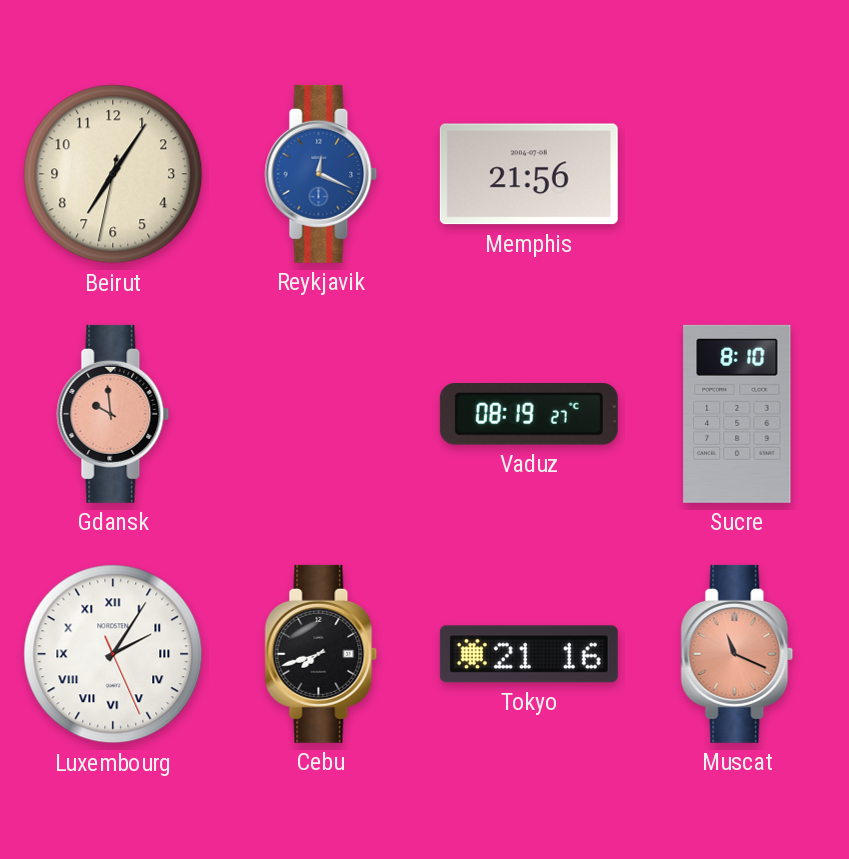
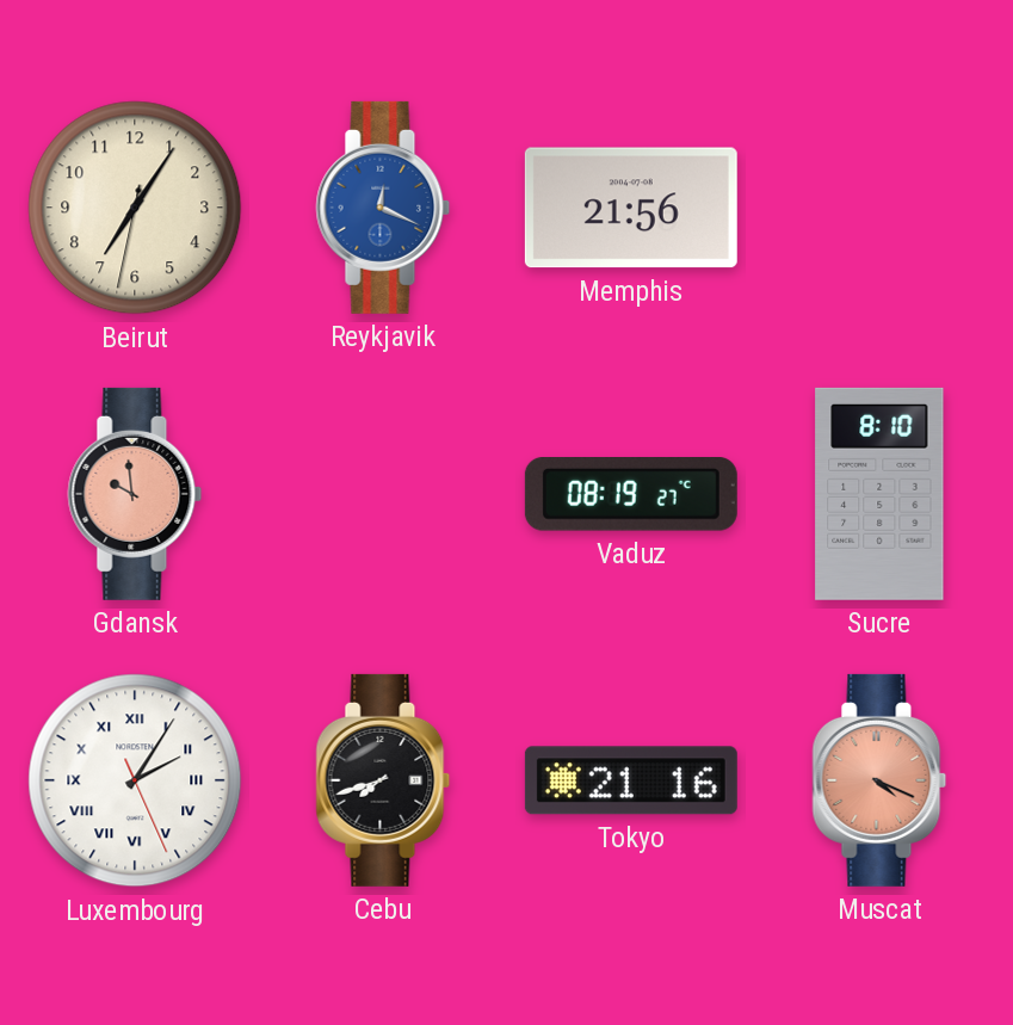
Muscat: 11:19 -> 4:19
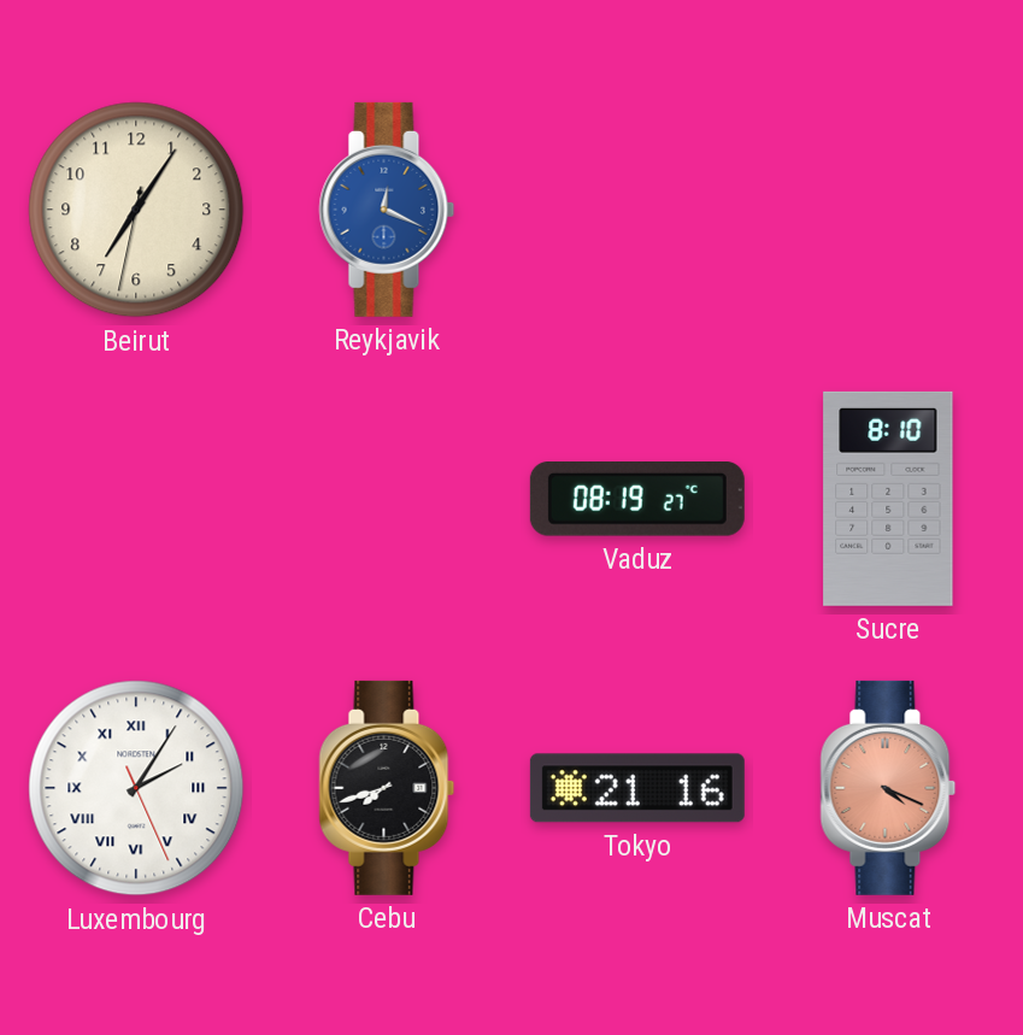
Memphis: 21:56 -> none
Gdansk: 9:59 -> none
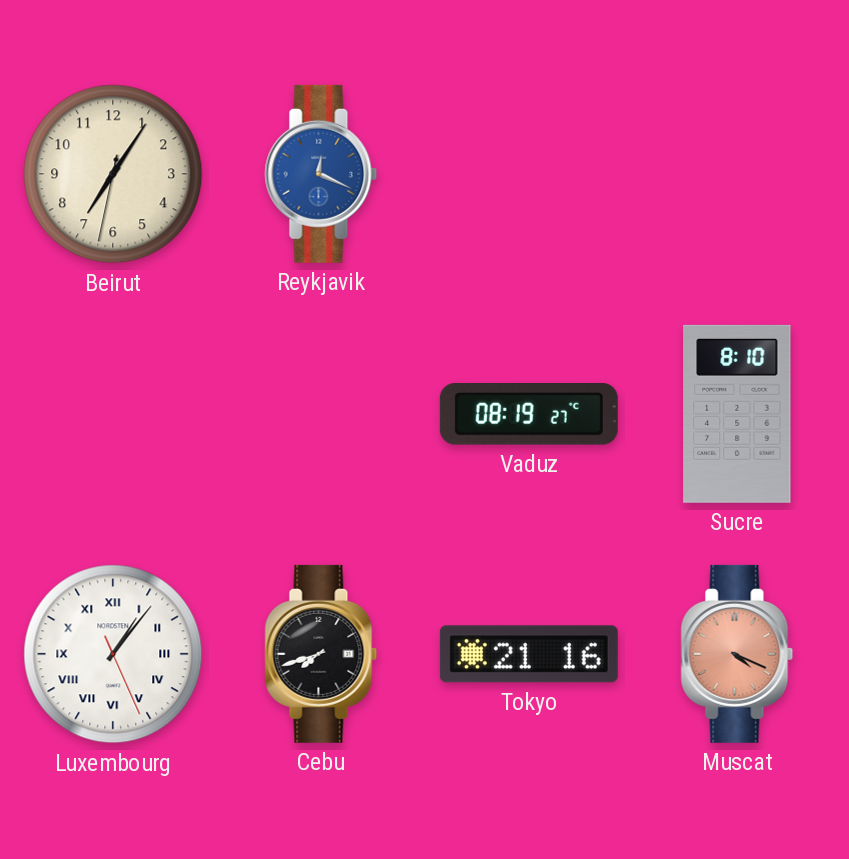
Luxembourg: 2:05 -> 1:06
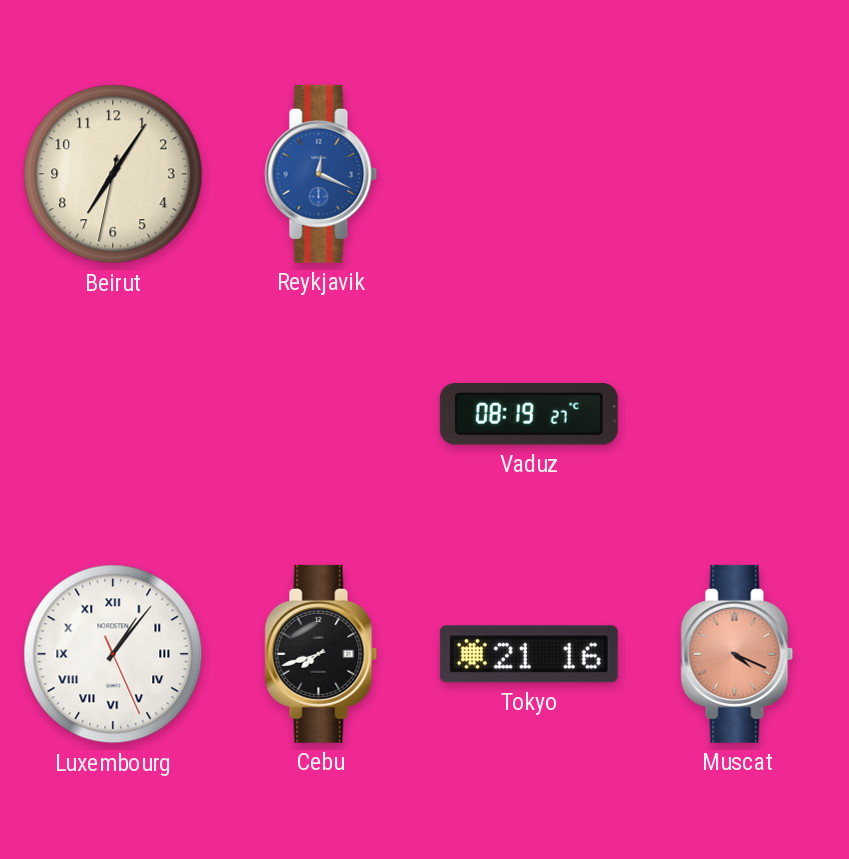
Sucre: 8:10 -> none
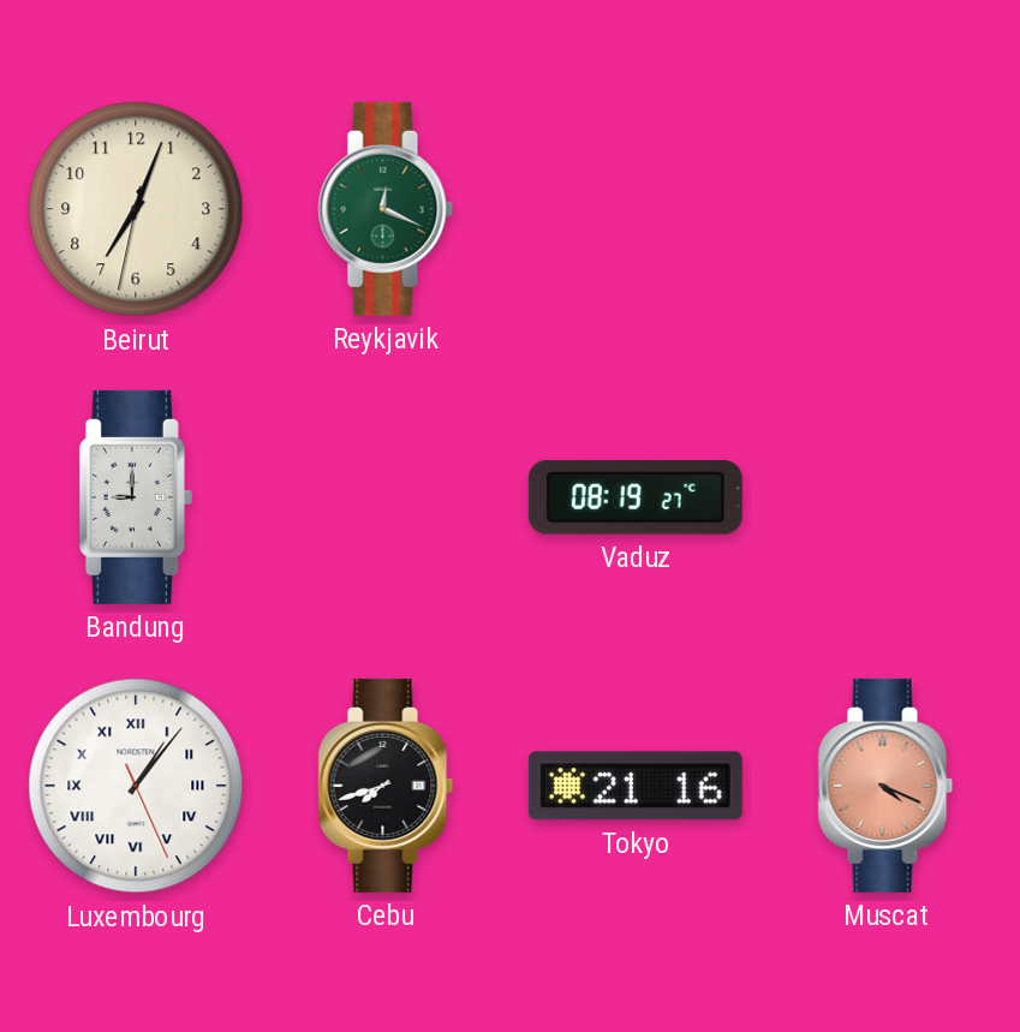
Beirut: 7:05 -> 7:03
Reykjavik dial: blue -> green
Bandung: none -> 9:00
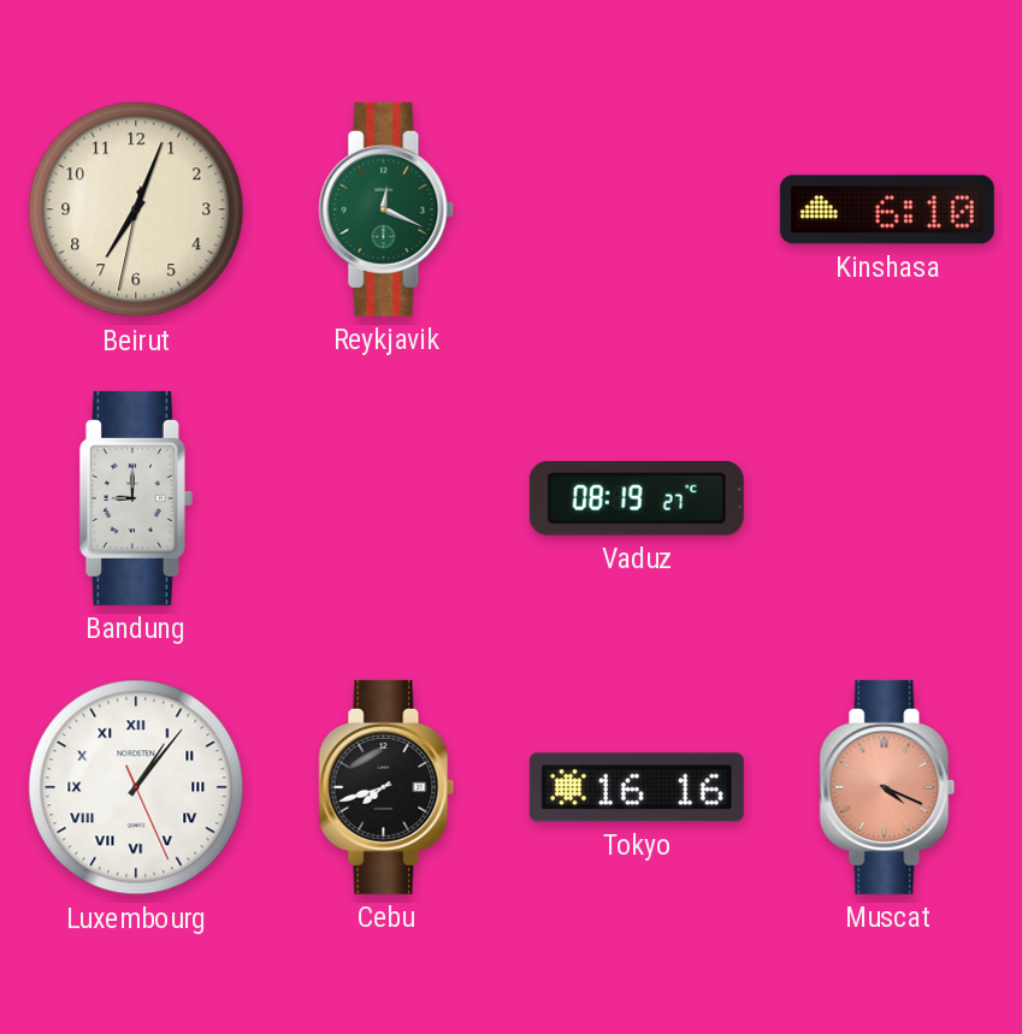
Kinshasa: none -> 6:10
Tokyo: 21:16 -> 16:16
